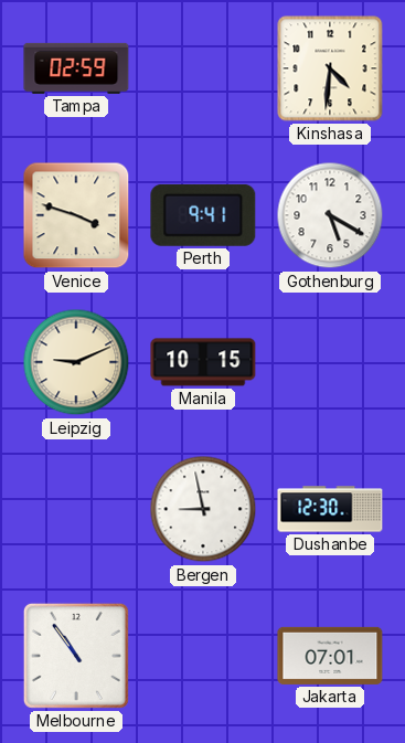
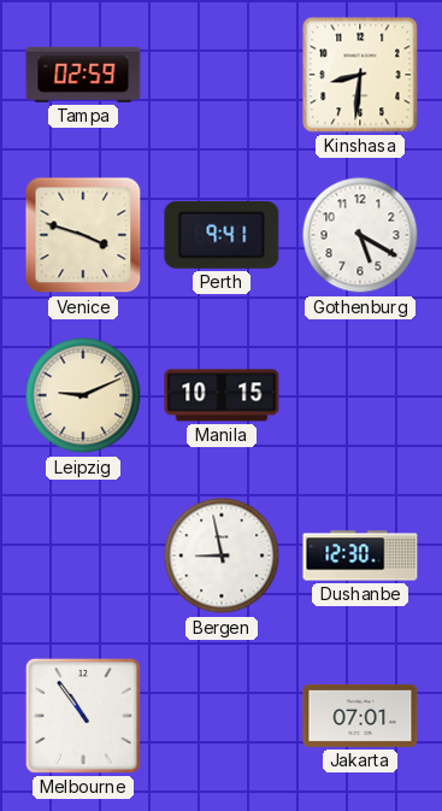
Kinshasa: 4:31 -> 8:31
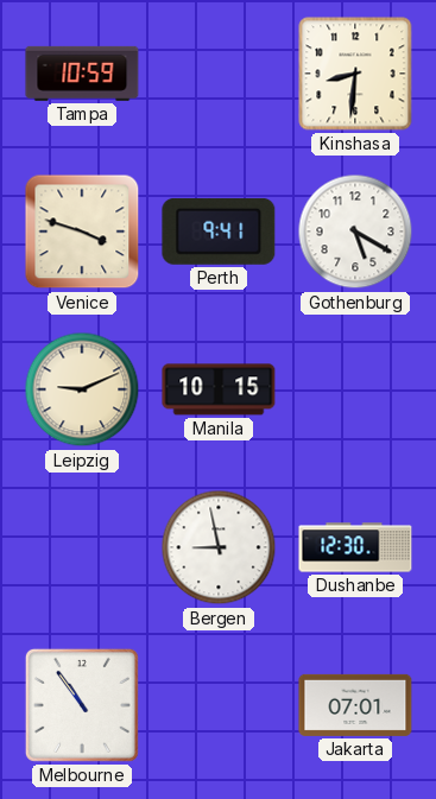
Tampa: 02:59 -> 10:59
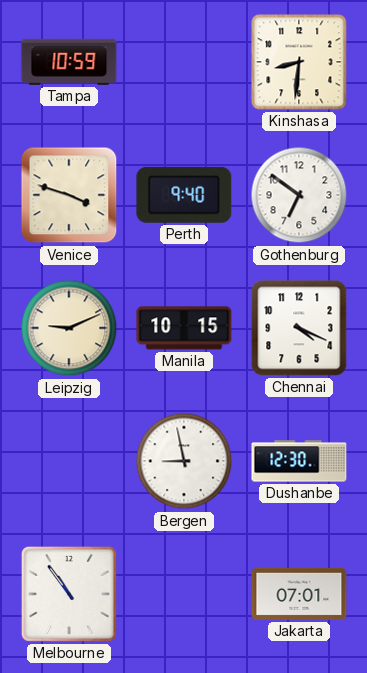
Perth: 9:41 -> 9:40
Gothenburg: 5:20 -> 6:51
Chennai: none -> 4:19
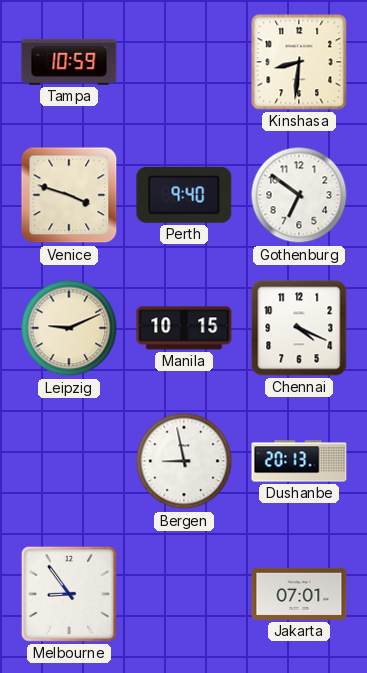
Dushanbe: 12:30 -> 20:13
Melbourne: 10:54 -> 8:54
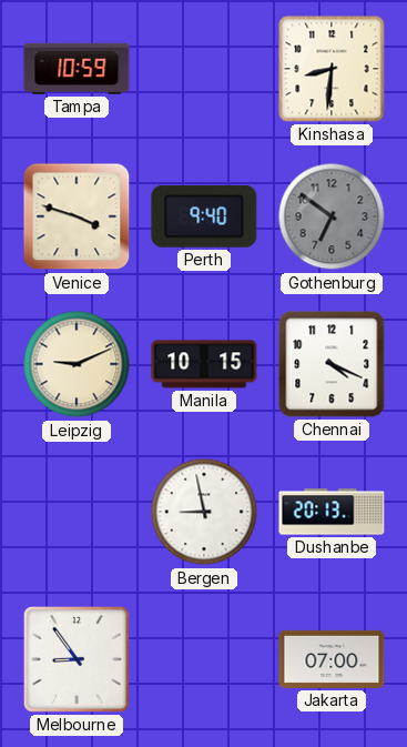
Gothenburg dial: white -> grey
Jakarta: 07:01 -> 07:00
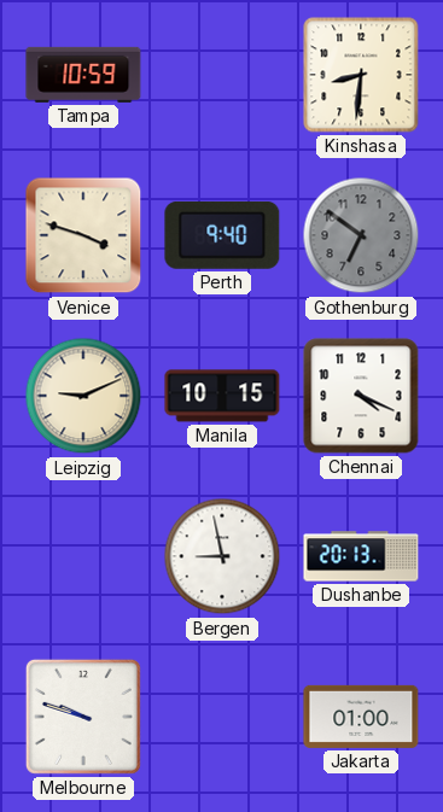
Melbourne: 8:54 -> 9:48
Jakarta: 07:00 -> 01:00
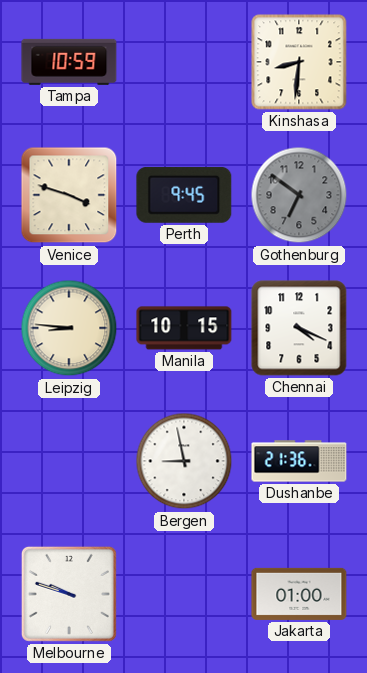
Perth: 9:40 -> 9:45
Leipzig: 9:11 -> 8:46
Dushanbe: 20:13 -> 21:36
